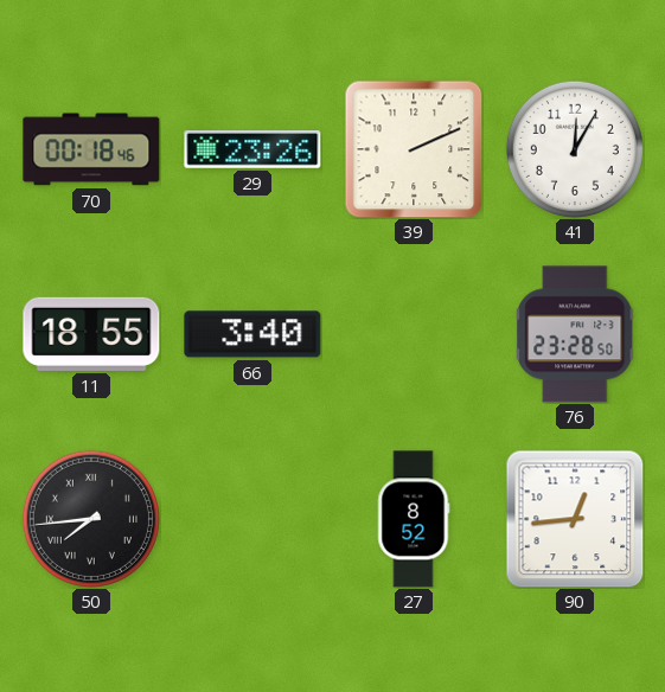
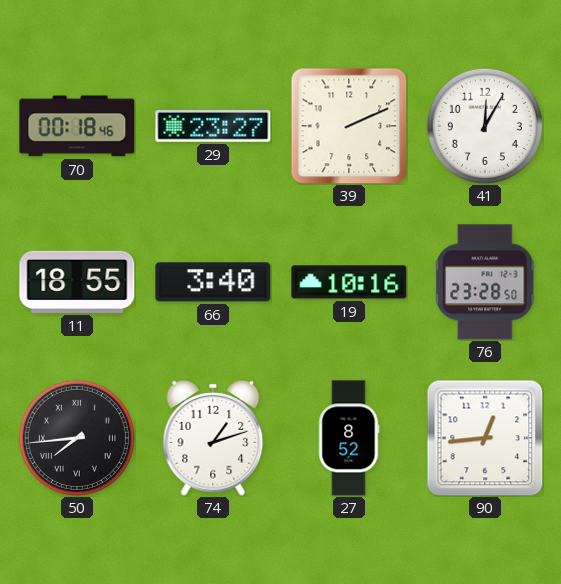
29: 23:26 -> 23:27
19: none -> 10:16
74: none -> 1:12
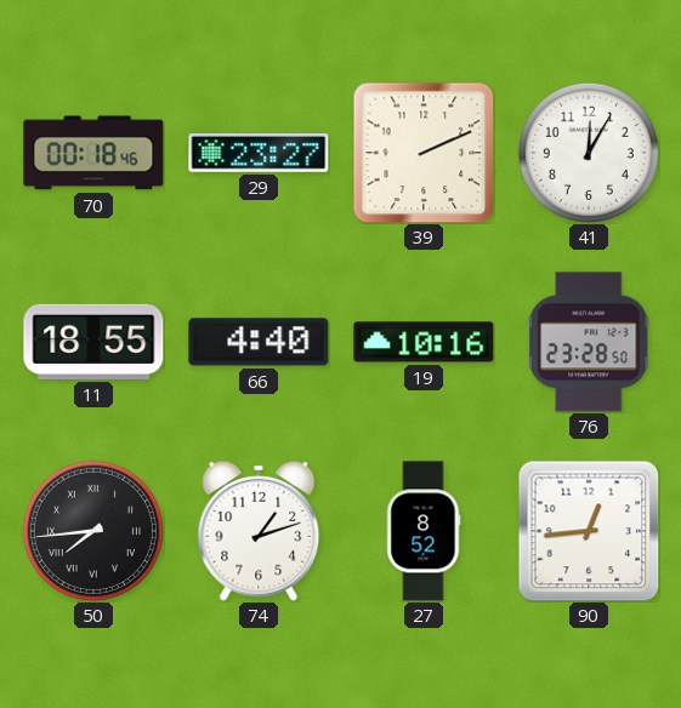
66: 3:40 -> 4:40
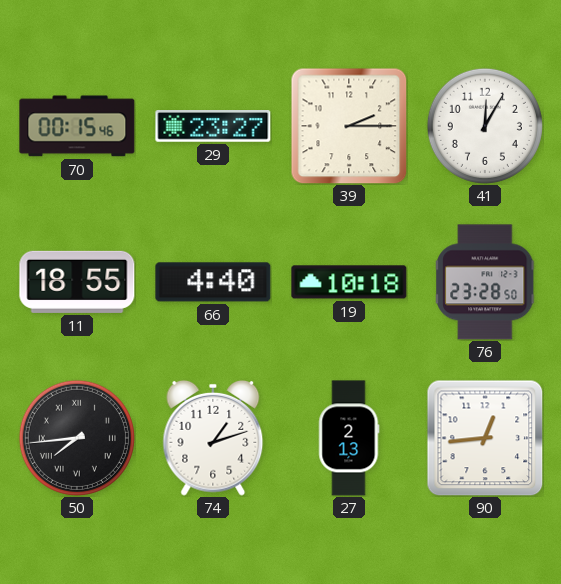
70: 00:18 -> 00:15
39: 2:11 -> 2:15
19: 10:16 -> 10:18
27: 8:52 -> 2:13
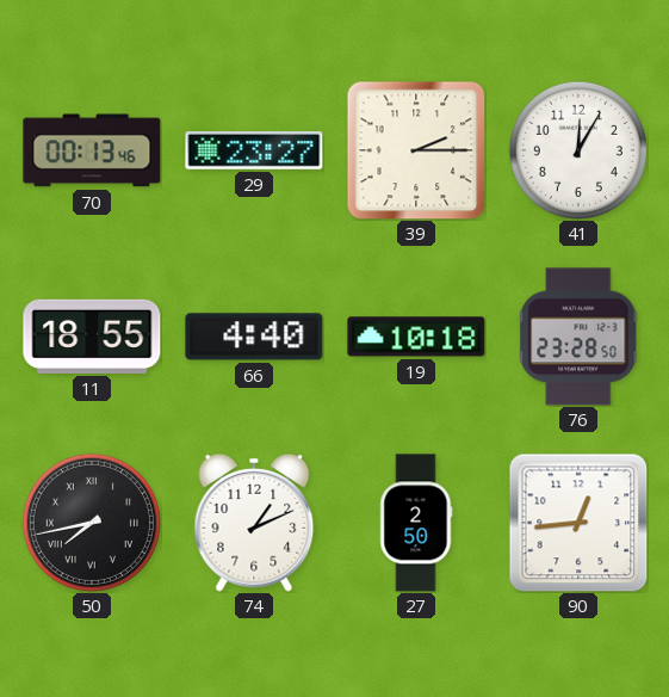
70: 00:15 -> 00:13
50: 7:44 -> 7:43
74: 1:12 -> 1:11
27: 2:13 -> 2:50
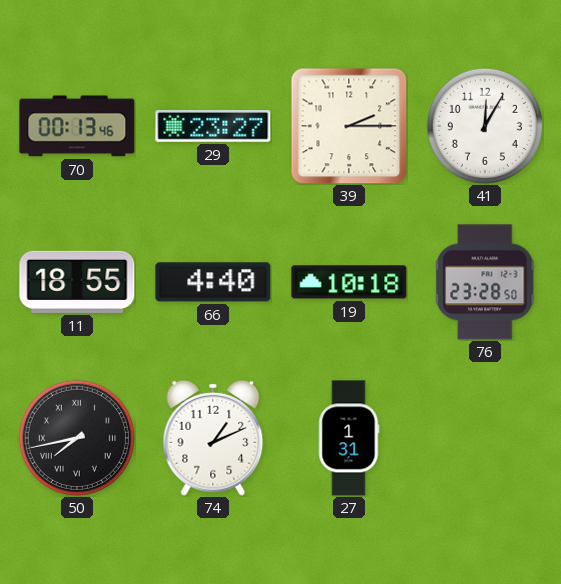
27: 2:50 -> 1:31
90: 12:44 -> none
